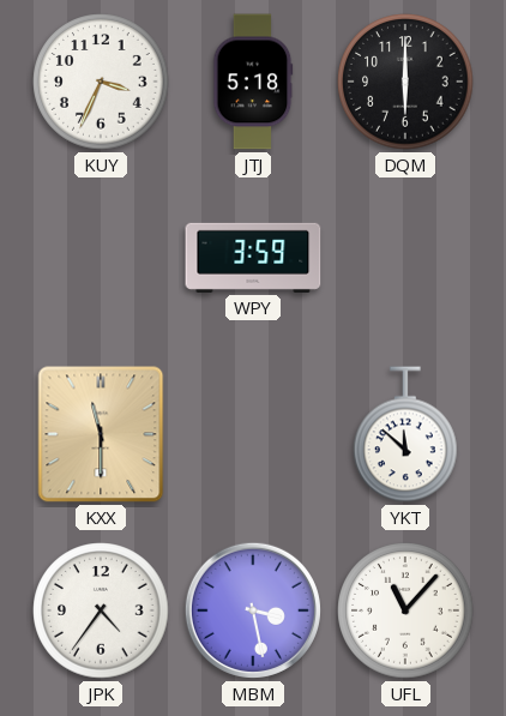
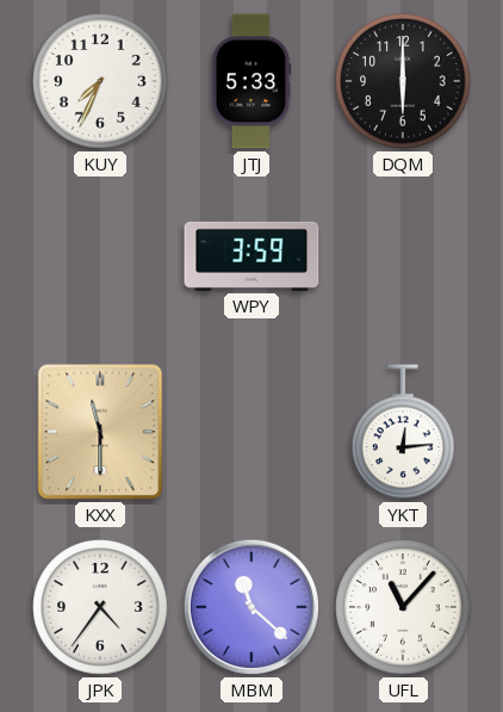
KUY: 3:34 -> 7:34
JTJ: 5:18 -> 5:33
YKT: 11:52 -> 12:14
MBM: 3:28 -> 11:22
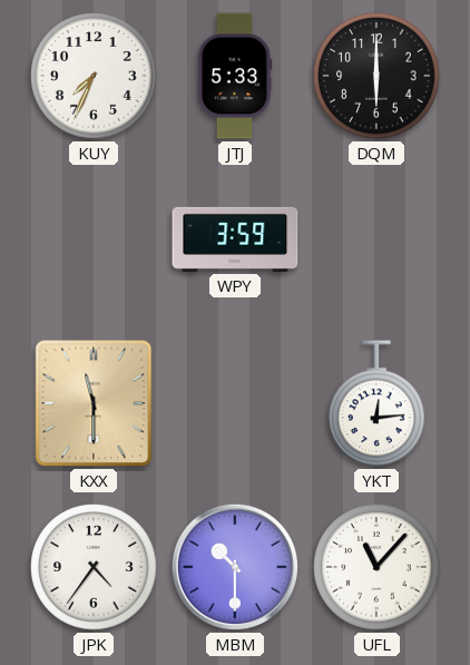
MBM: 11:22 -> 10:30
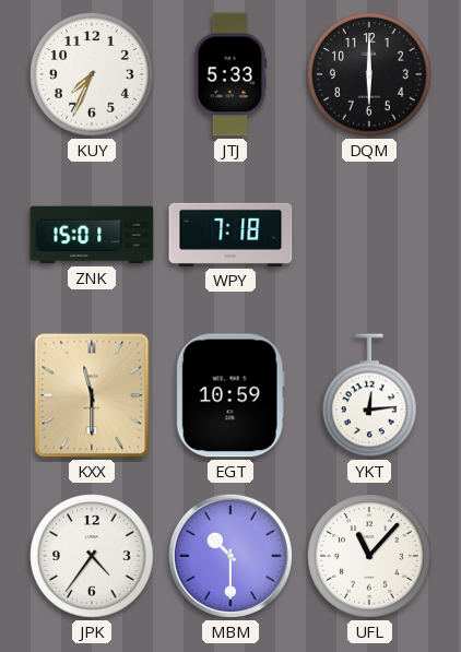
ZNK: none -> 15:01
WPY: 3:59 -> 7:18
EGT: none -> 10:59
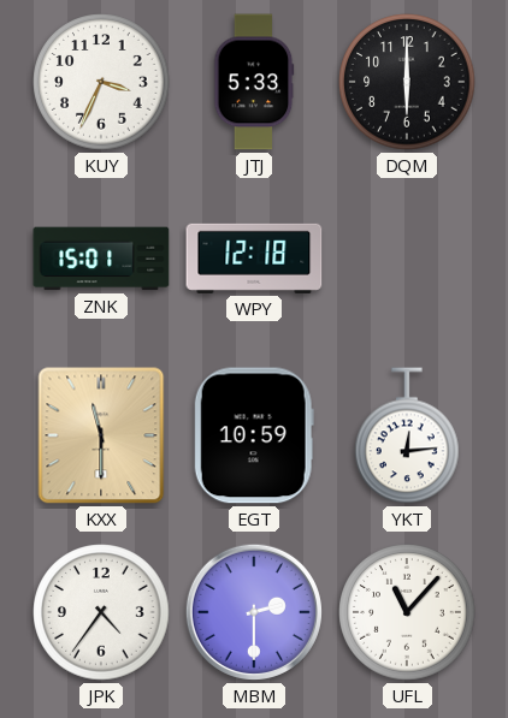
KUY: 7:34 -> 3:34
WPY: 7:18 -> 12:18
MBM: 10:30 -> 2:30
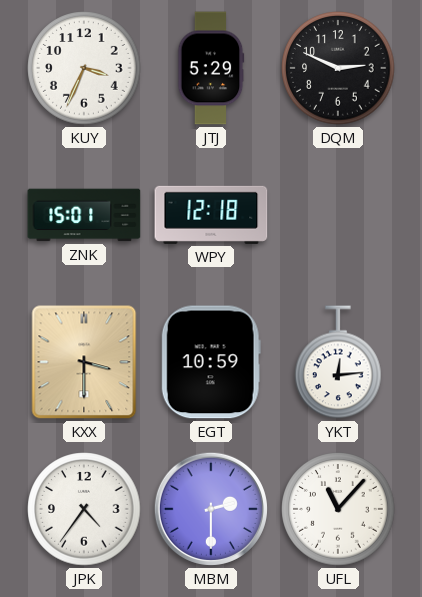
JTJ: 5:33 -> 5:29
DQM: 6:00 -> 2:49
KXX: 11:30 -> 3:30
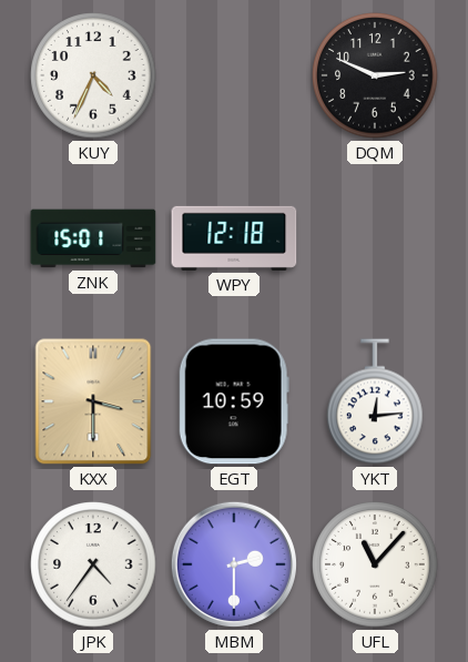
KUY: 3:34 -> 4:34
JTJ: 5:29 -> none
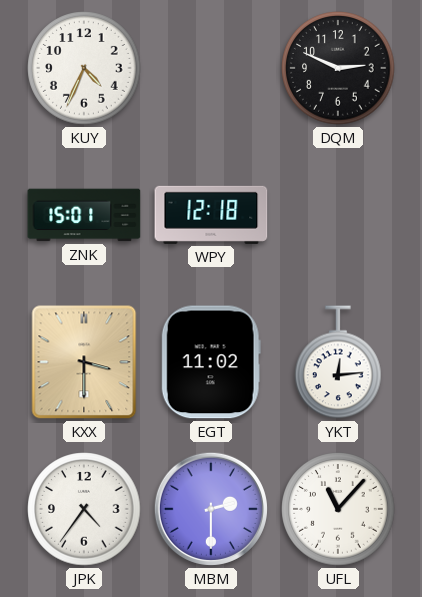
EGT: 10:59 -> 11:02
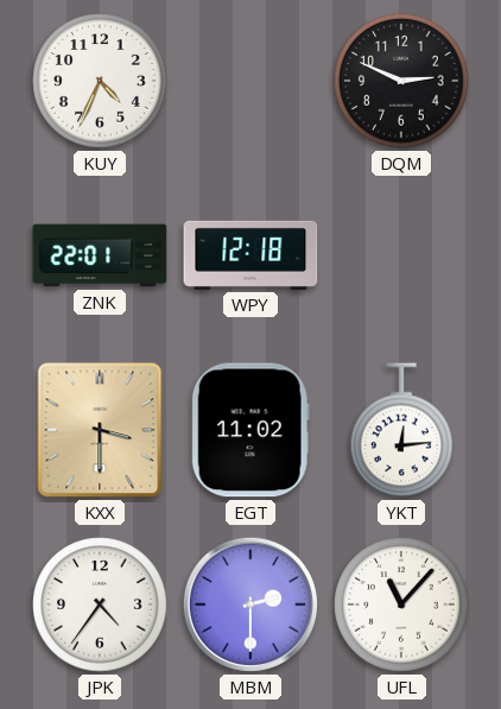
ZNK: 15:01 -> 22:01
